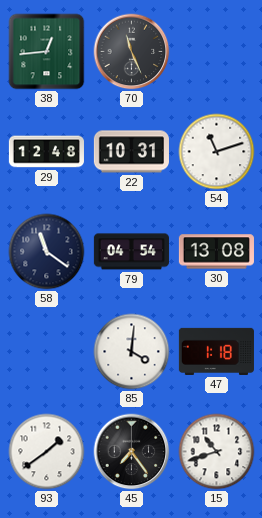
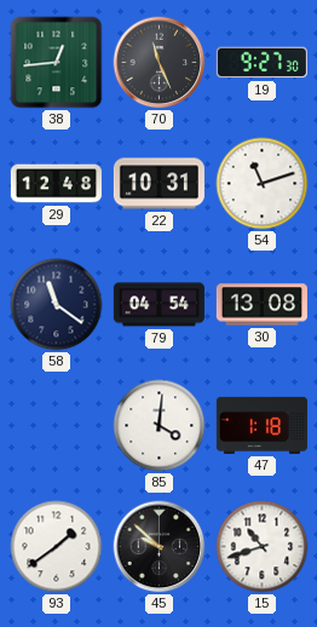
19: none -> 9:27
45: 7:24 -> 9:52
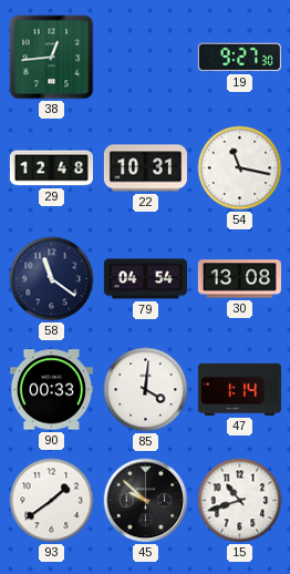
70: 11:26 -> none
54: 11:12 -> 11:17
90: none -> 00:33
47: 1:18 -> 1:14
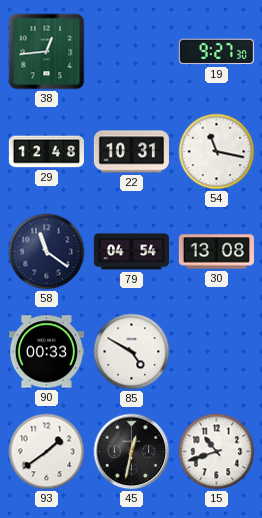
85: 4:01 -> 4:50
47: 1:14 -> none
45: 9:52 -> 12:32
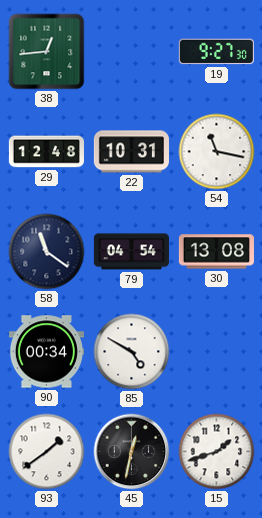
90: 00:33 -> 00:34
15: 10:42 -> 1:42
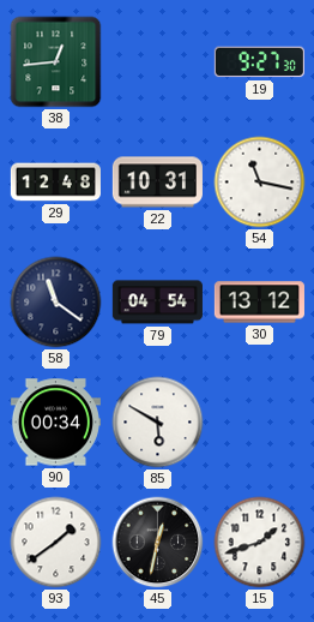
30: 13:08 -> 13:12
85: 4:50 -> 5:50
